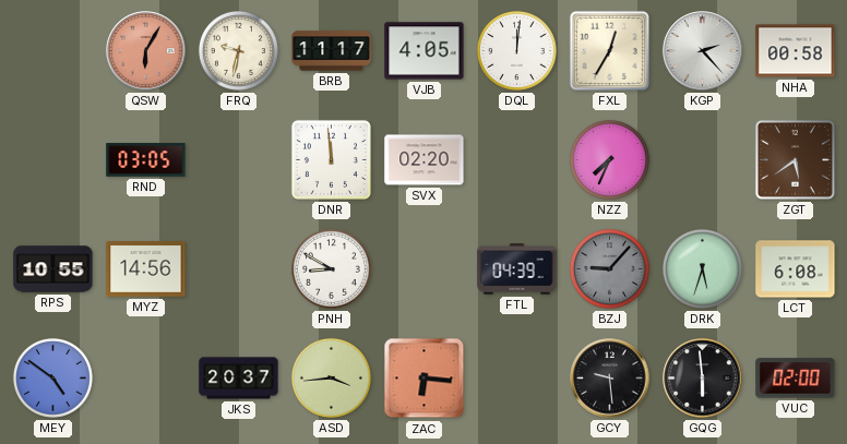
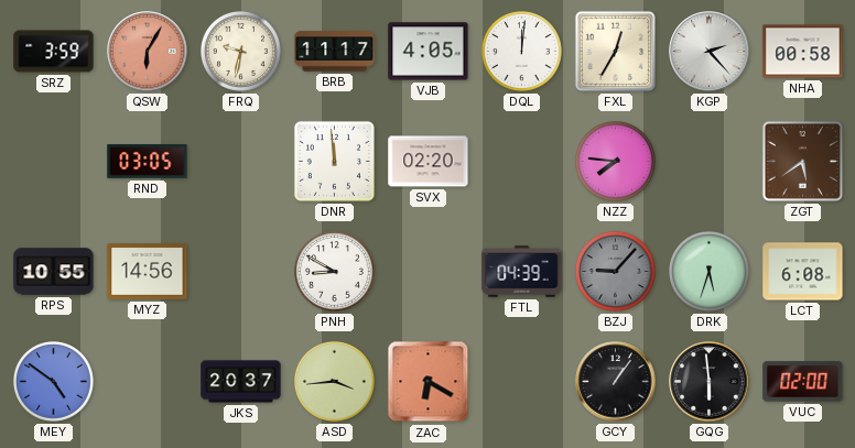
SRZ: none -> 3:59
NZZ: 7:34 -> 7:46
ZAC: 6:16 -> 6:20
GCY: 9:29 -> 1:06
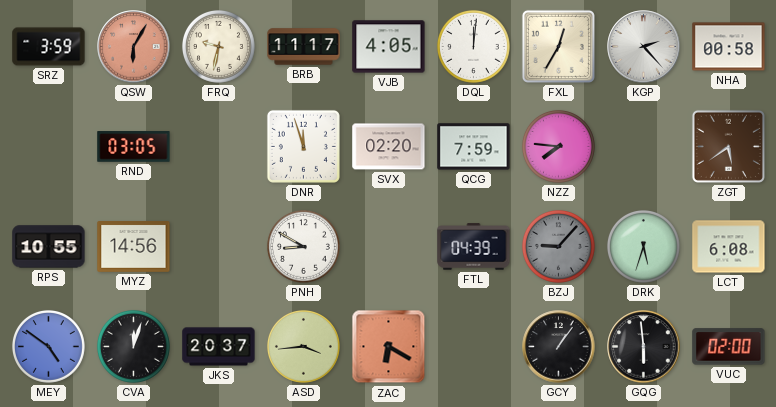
DNR: 11:59 -> 11:57
QCG: none -> 7:59
CVA: none -> 12:03
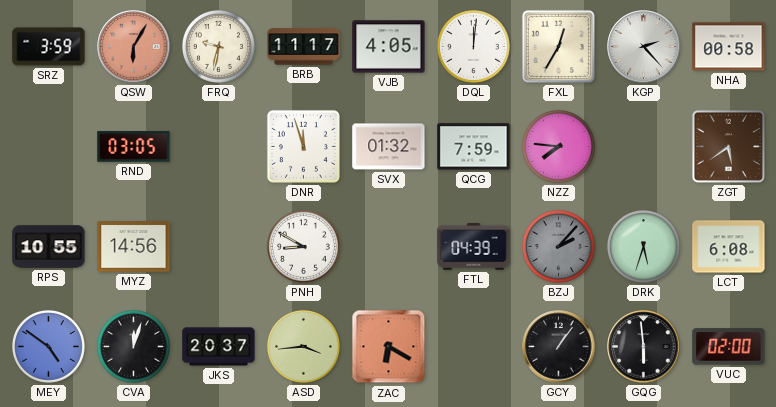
SVX: 02:20 -> 01:32
BZJ: 9:07 -> 2:07
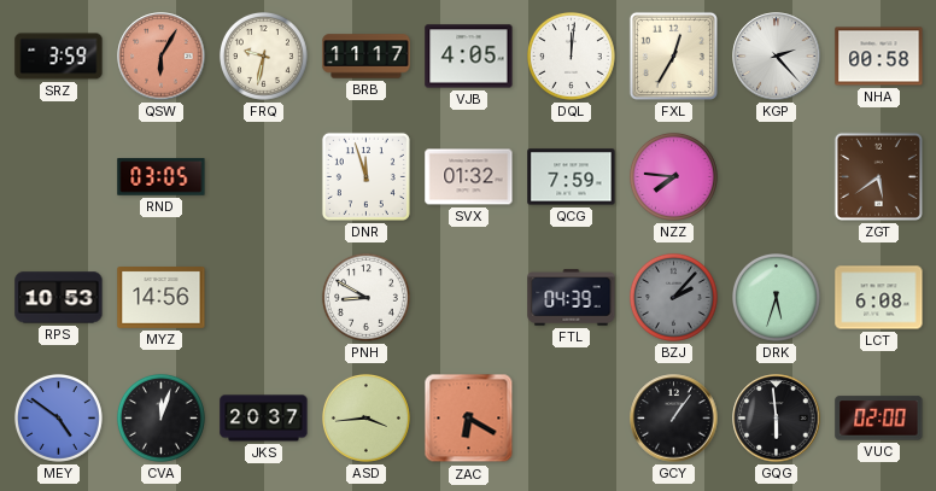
RPS: 10:55 -> 10:53
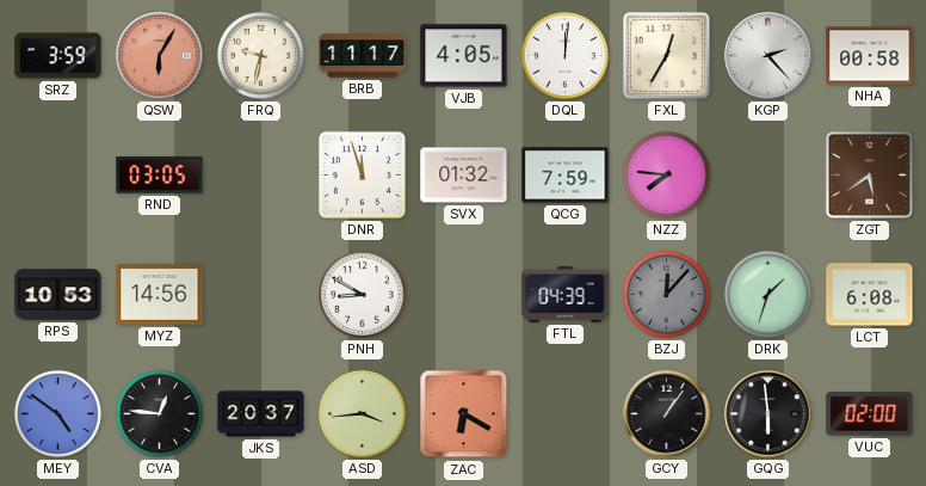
BZJ: 2:07 -> 12:07
DRK: 5:33 -> 1:33
CVA: 12:03 -> 12:46
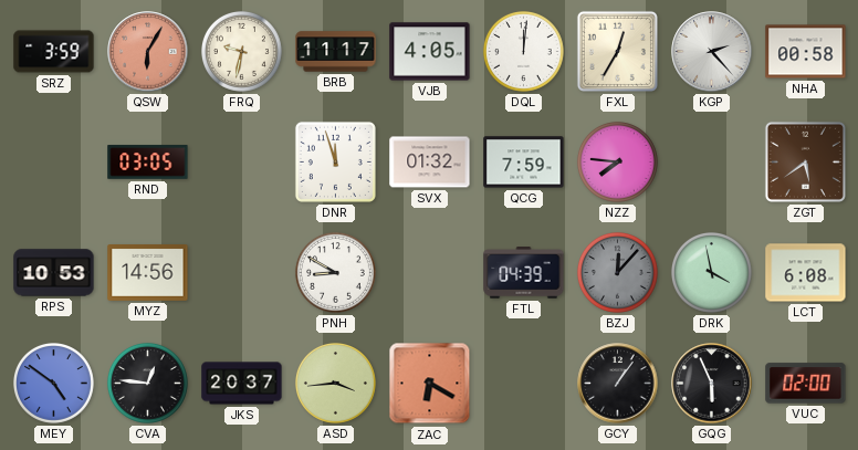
DRK: 1:33 -> 3:58
GQG: 5:59 -> 5:56
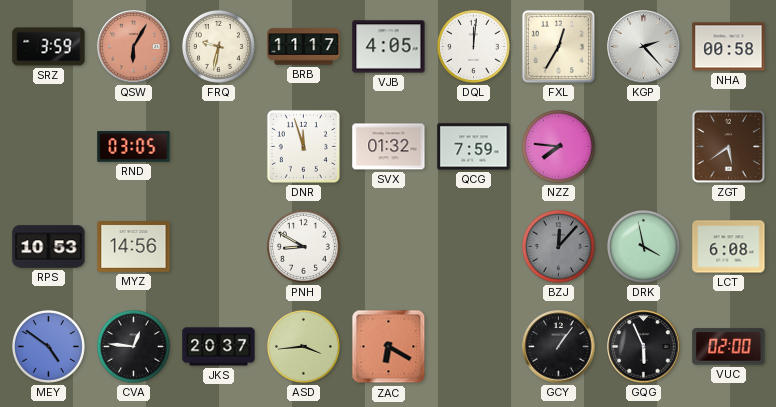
FTL: 04:39 -> none
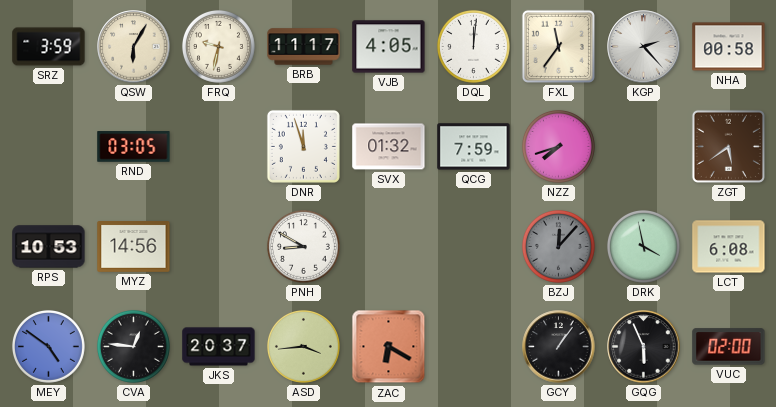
QSW dial: salmon -> cream
FXL: 12:35 -> 11:36
NZZ: 7:46 -> 7:42
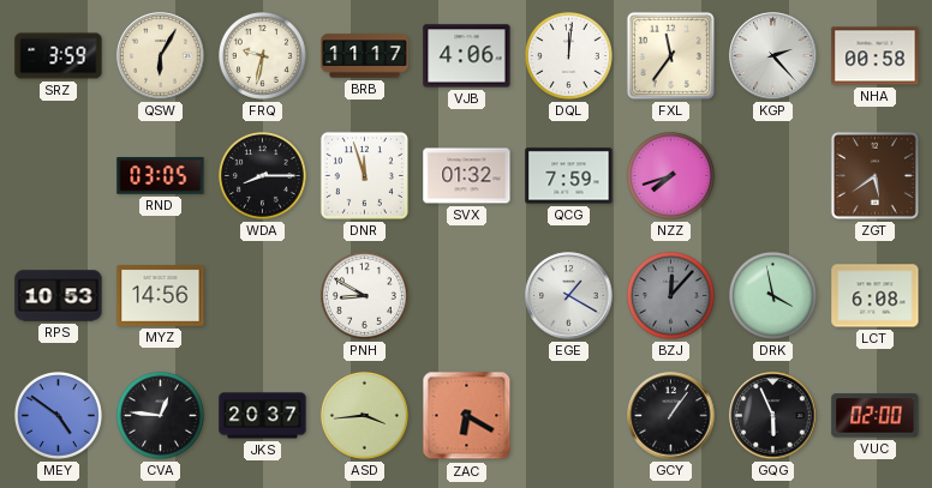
VJB: 4:05 -> 4:06
WDA: none -> 8:15
EGE: none -> 1:20
